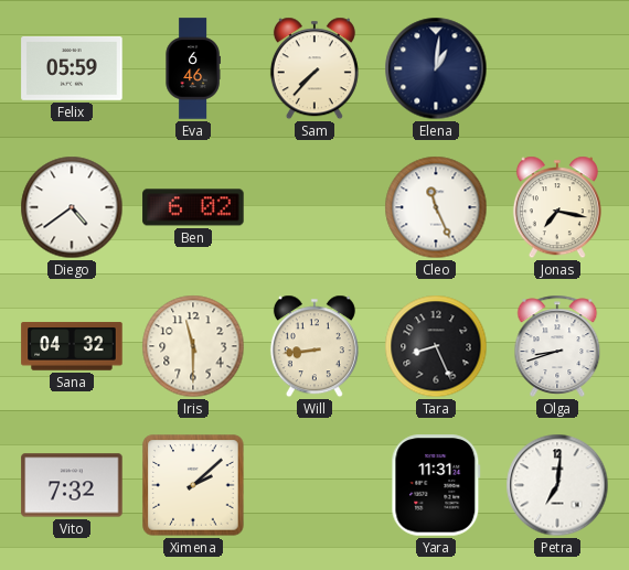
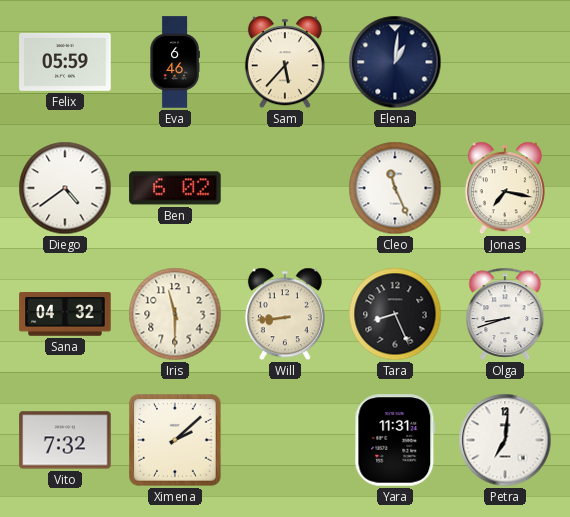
Sam: 7:37 -> 5:37
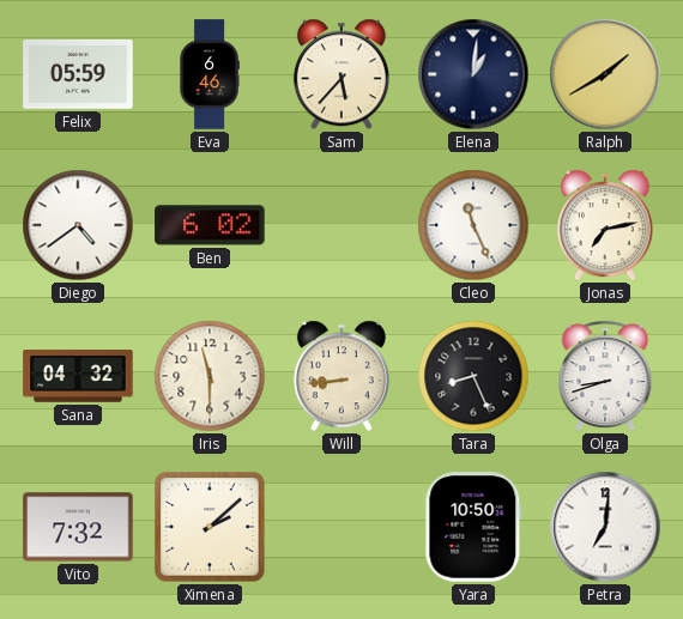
Ralph: none -> 1:40
Jonas: 7:17 -> 7:13
Yara: 11:31 -> 10:50
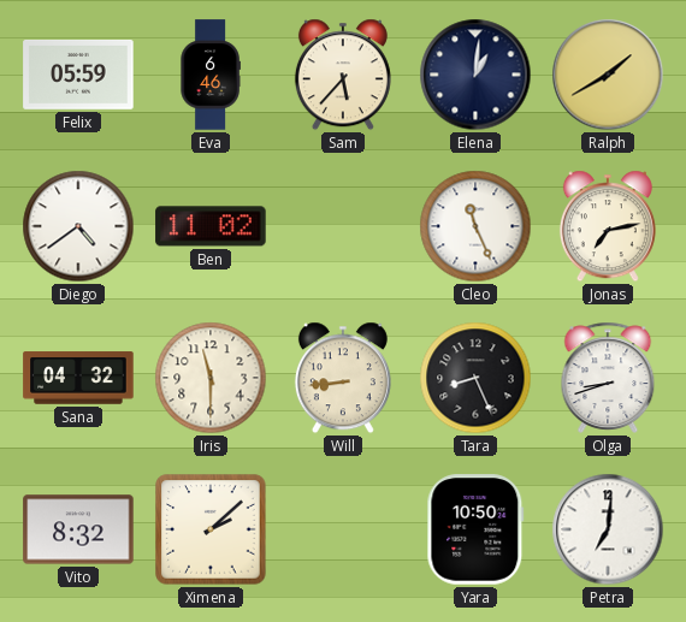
Ben: 6:02 -> 11:02
Vito: 7:32 -> 8:32
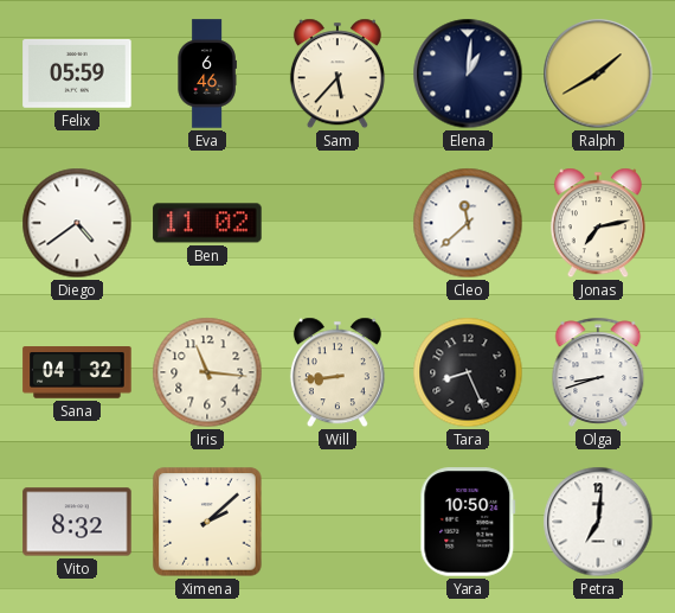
Cleo: 11:26 -> 11:38
Iris: 11:30 -> 11:16
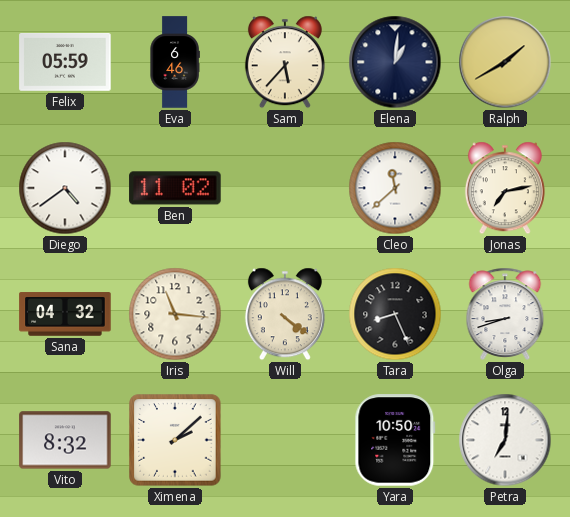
Will: 8:44 -> 4:21
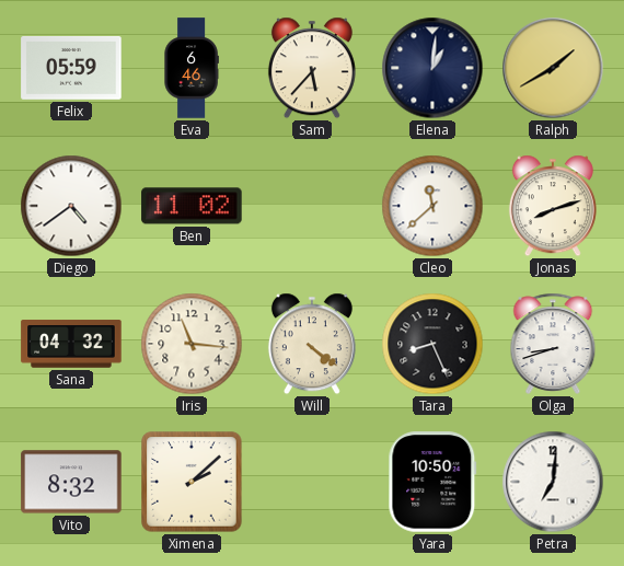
Jonas: 7:13 -> 8:12
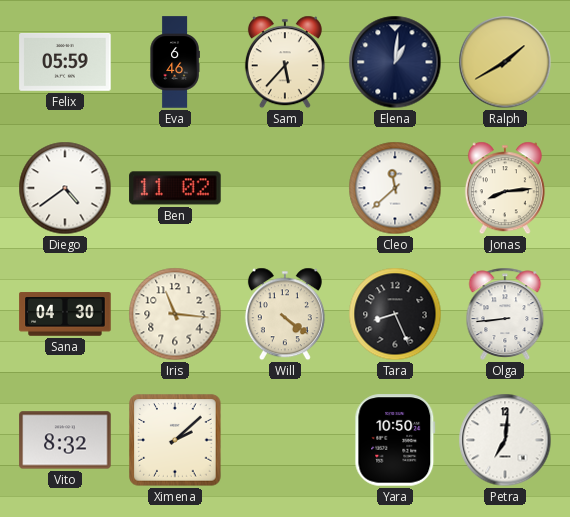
Jonas: 8:12 -> 8:14
Sana: 04:32 -> 04:30
Olga: 8:42 -> 8:44
